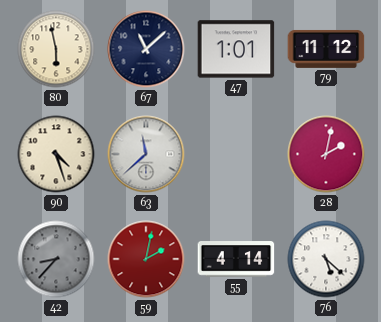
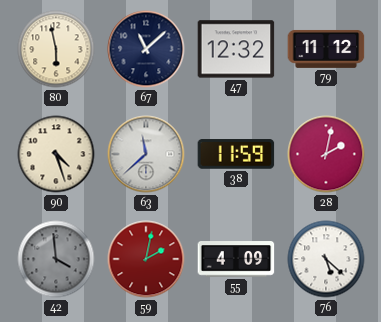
47: 1:01 -> 12:32
38: none -> 11:59
42: 8:37 -> 3:59
55: 4:14 -> 4:09
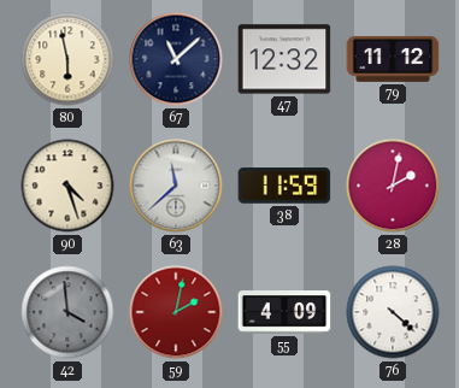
76: 5:22 -> 4:22
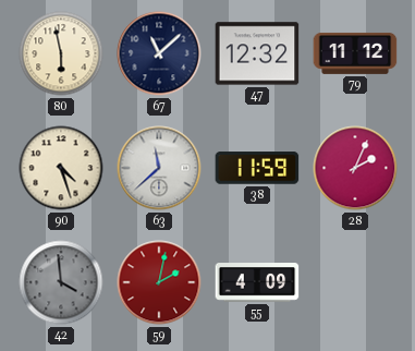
28: 2:02 -> 2:04
76: 4:22 -> none
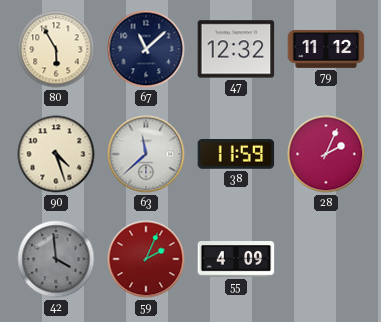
80: 5:58 -> 5:55
59: 2:02 -> 2:04
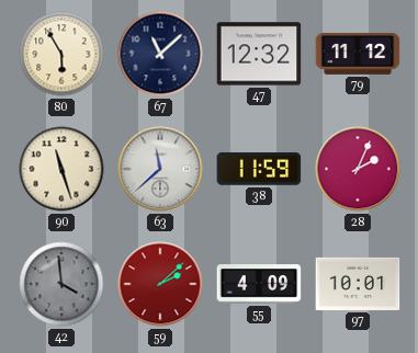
90: 4:27 -> 11:27
59: 2:04 -> 2:08
97: none -> 10:01
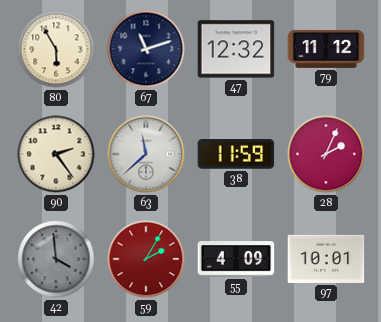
67: 11:08 -> 11:12
90: 11:27 -> 2:24
59: 2:08 -> 2:05
